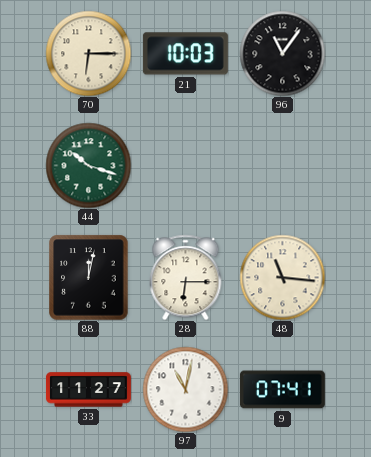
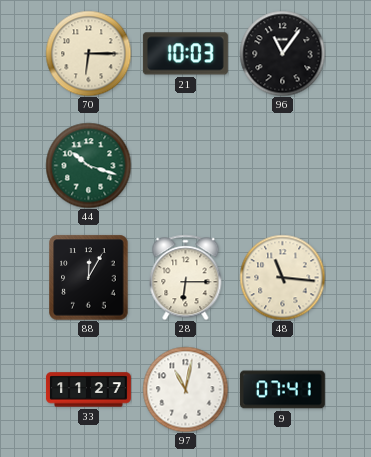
88: 12:02 -> 12:05
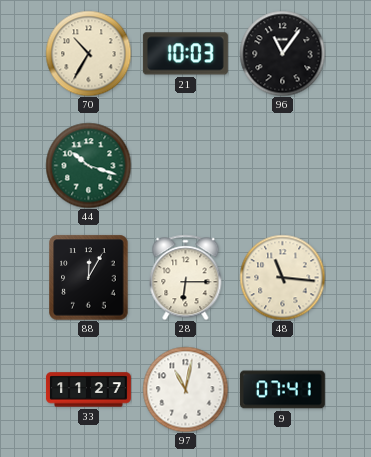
70: 6:15 -> 10:35
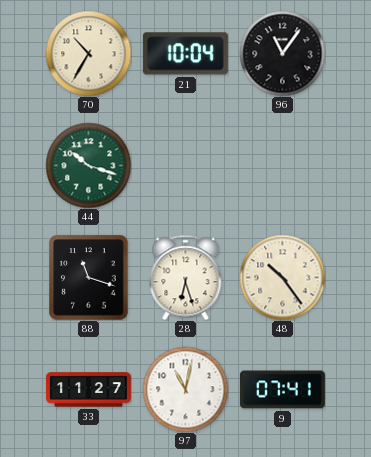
21: 10:03 -> 10:04
88: 12:05 -> 11:18
28: 6:15 -> 6:27
48: 11:16 -> 10:24
